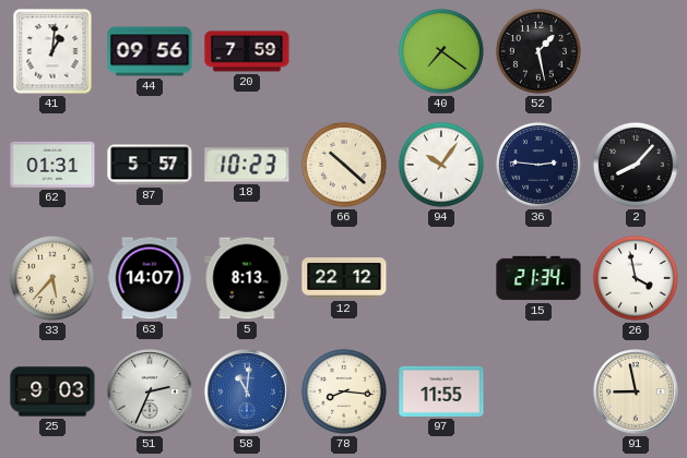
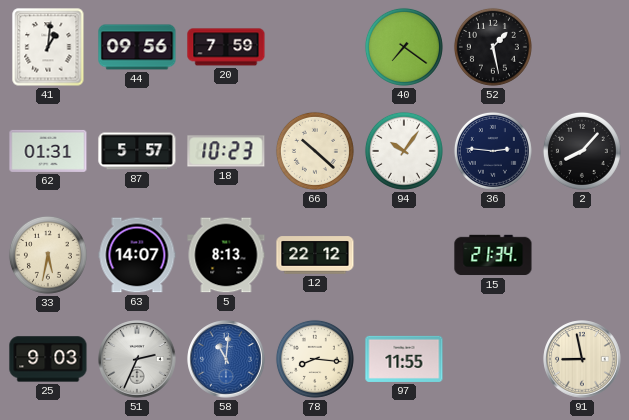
33: 5:37 -> 5:32
26: 3:58 -> none
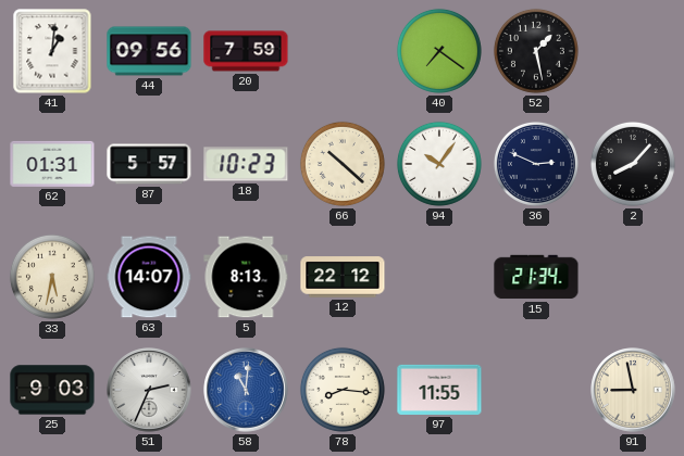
36: 2:46 -> 2:49
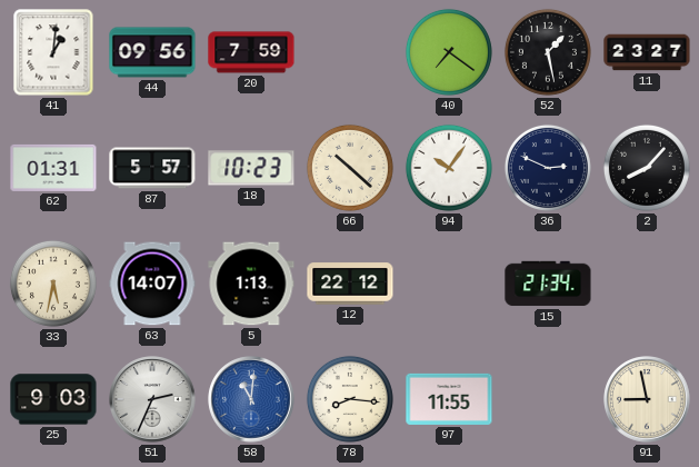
11: none -> 23:27
5: 8:13 -> 1:13
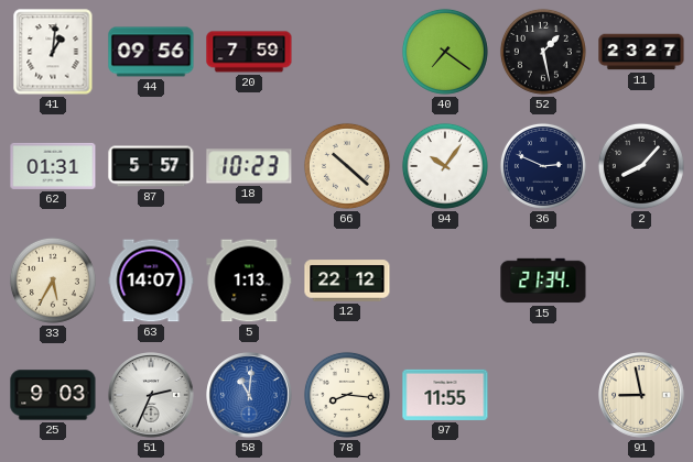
33: 5:32 -> 5:35
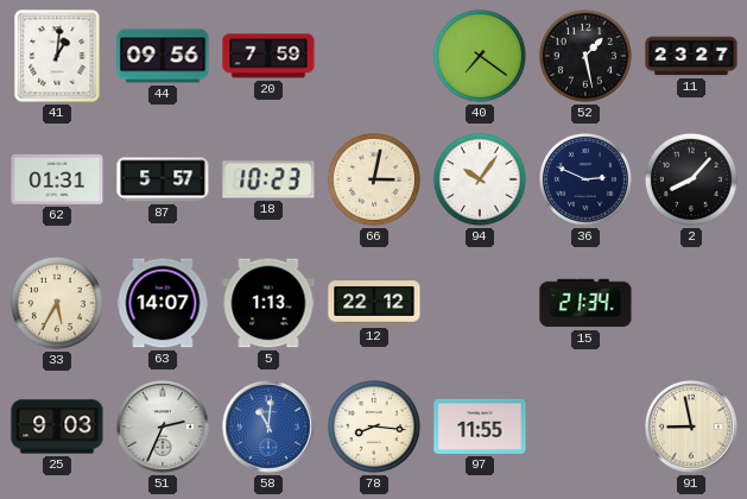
66: 10:22 -> 3:02
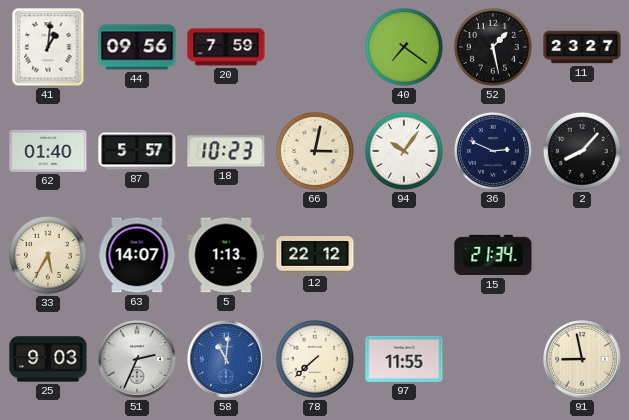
62: 01:31 -> 01:40
78: 8:16 -> 7:38
